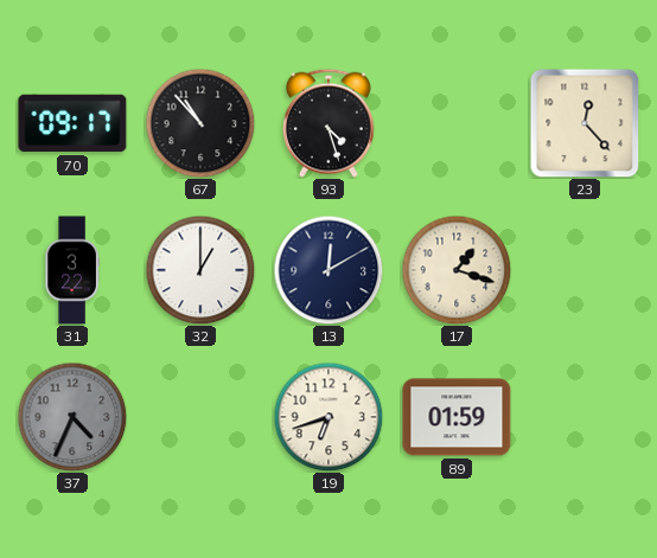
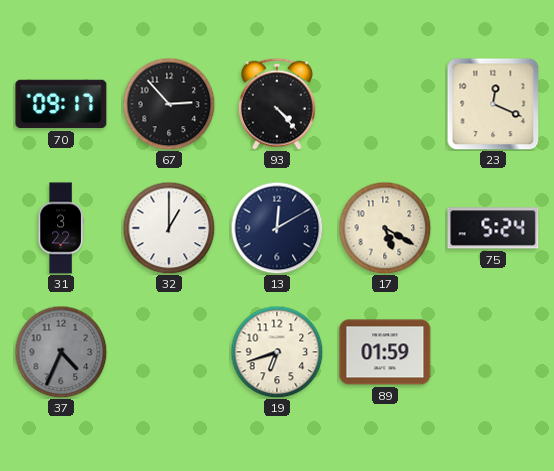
67: 10:53 -> 2:53
93: 4:27 -> 4:23
23: 12:23 -> 12:19
17: 1:18 -> 5:20
75: none -> 5:24
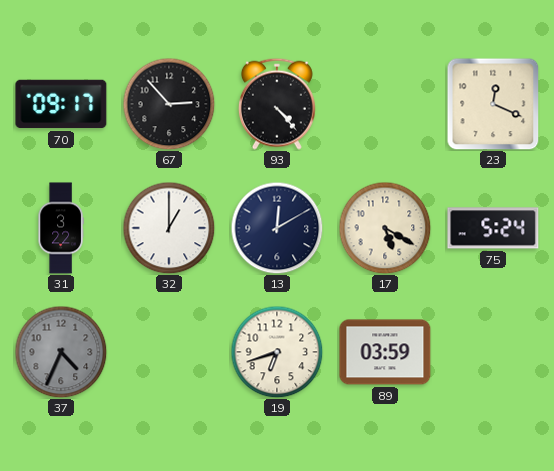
89: 01:59 -> 03:59
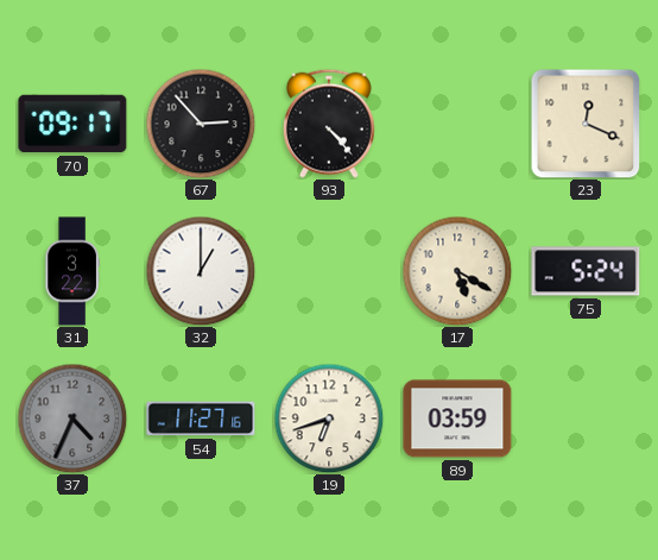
13: 12:10 -> none
54: none -> 11:27
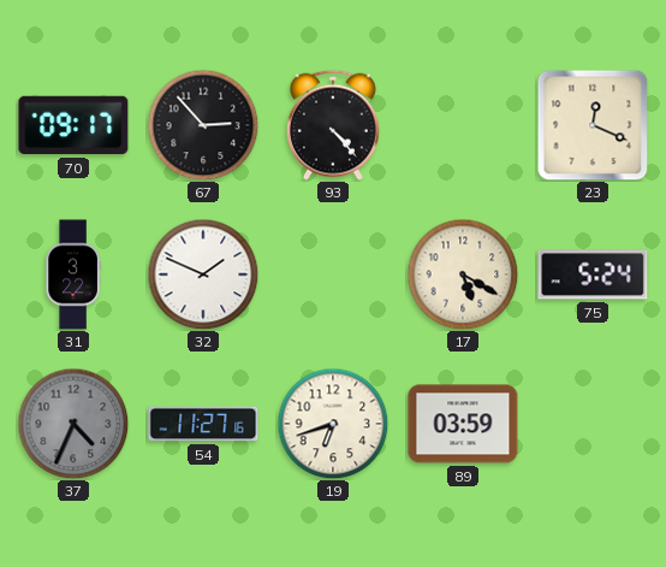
32: 1:00 -> 1:49
